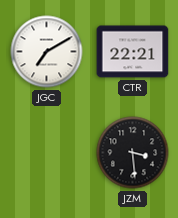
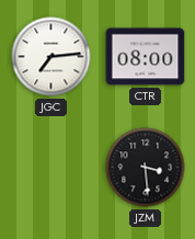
JGC: 7:10 -> 7:14
CTR: 22:21 -> 08:00
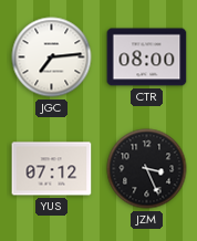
YUS: none -> 07:12
JZM: 3:29 -> 3:26
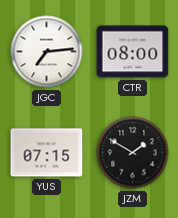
YUS: 07:12 -> 07:15
JZM: 3:26 -> 1:50
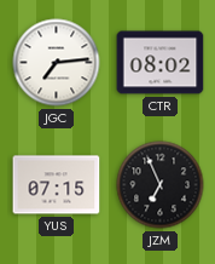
CTR: 08:00 -> 08:02
JZM: 1:50 -> 6:56
